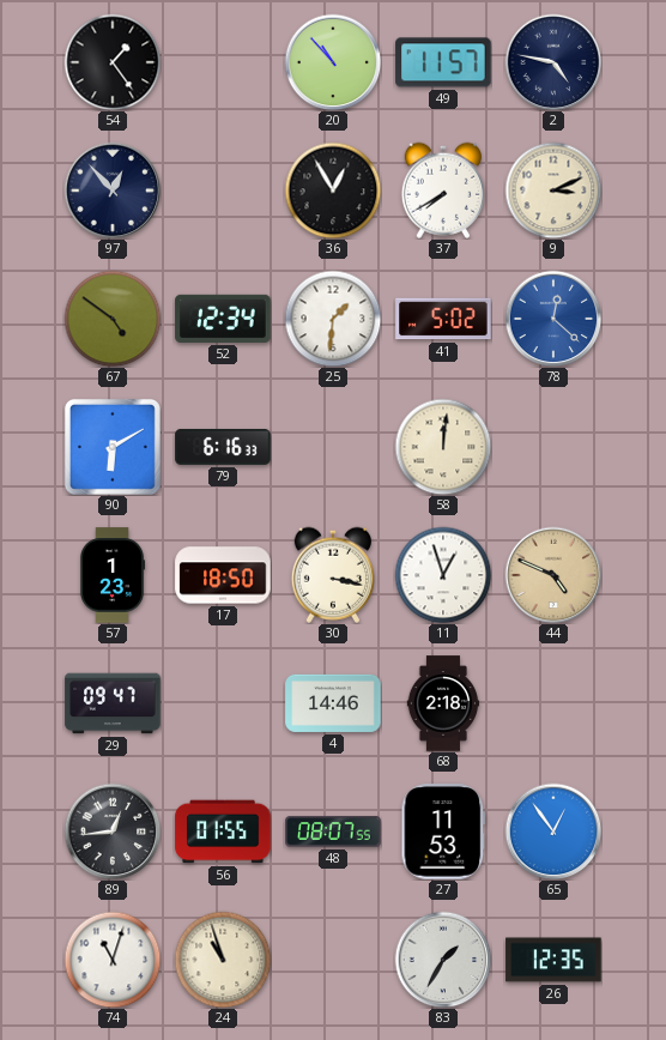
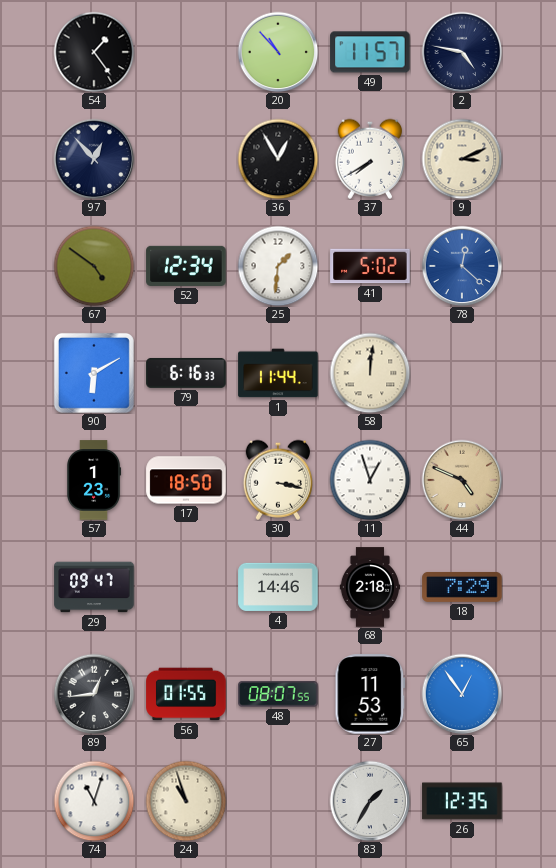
1: none -> 11:44
18: none -> 7:29
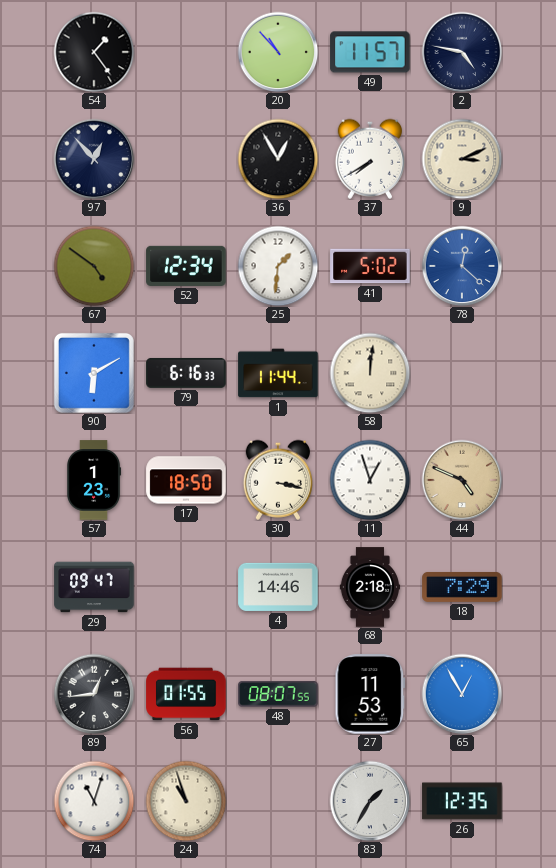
65: 12:54 -> 12:55
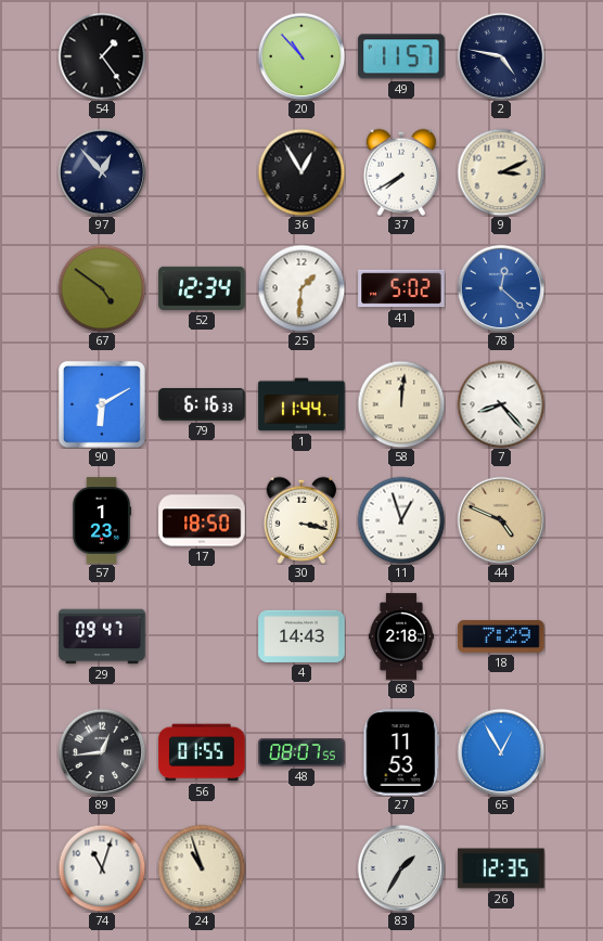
7: none -> 8:23
4: 14:46 -> 14:43
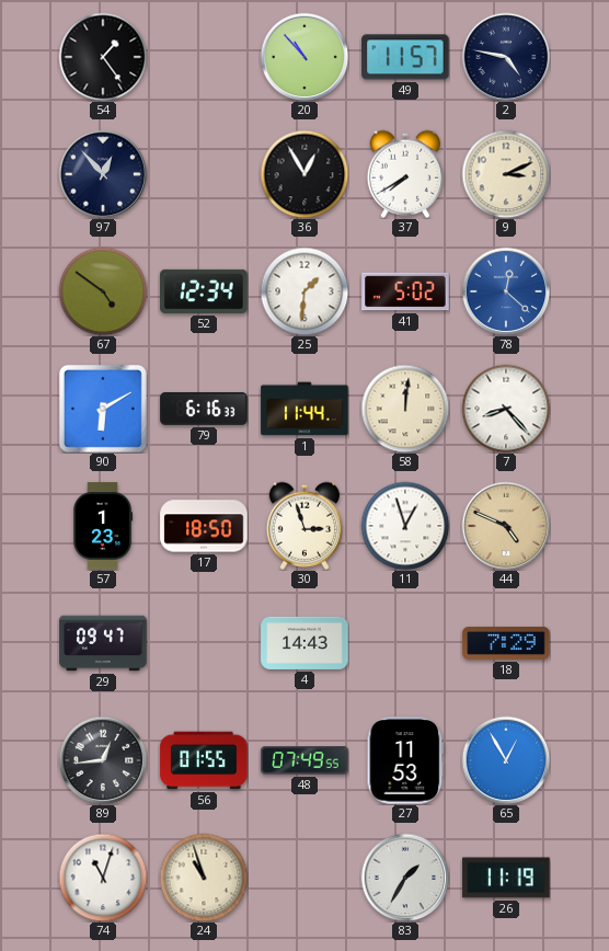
30: 3:17 -> 2:57
68: 2:18 -> none
48: 08:07 -> 07:49
26: 12:35 -> 11:19
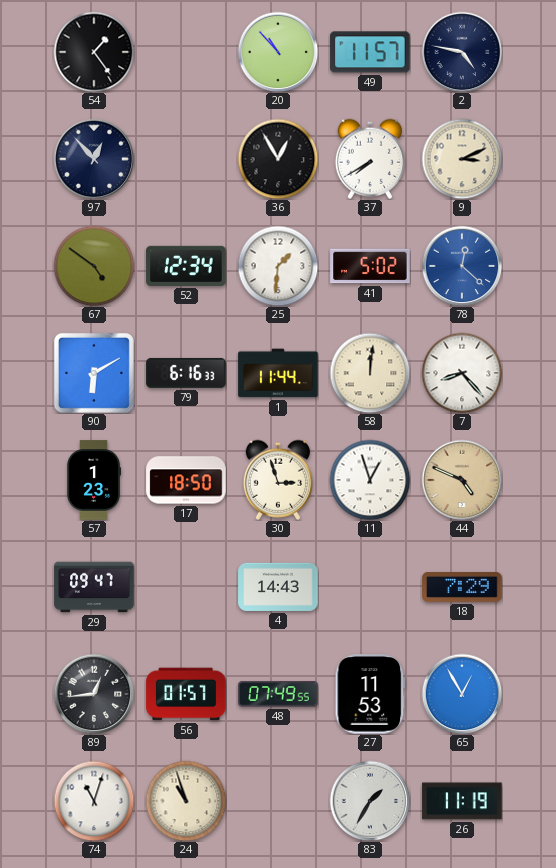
56: 01:55 -> 01:57
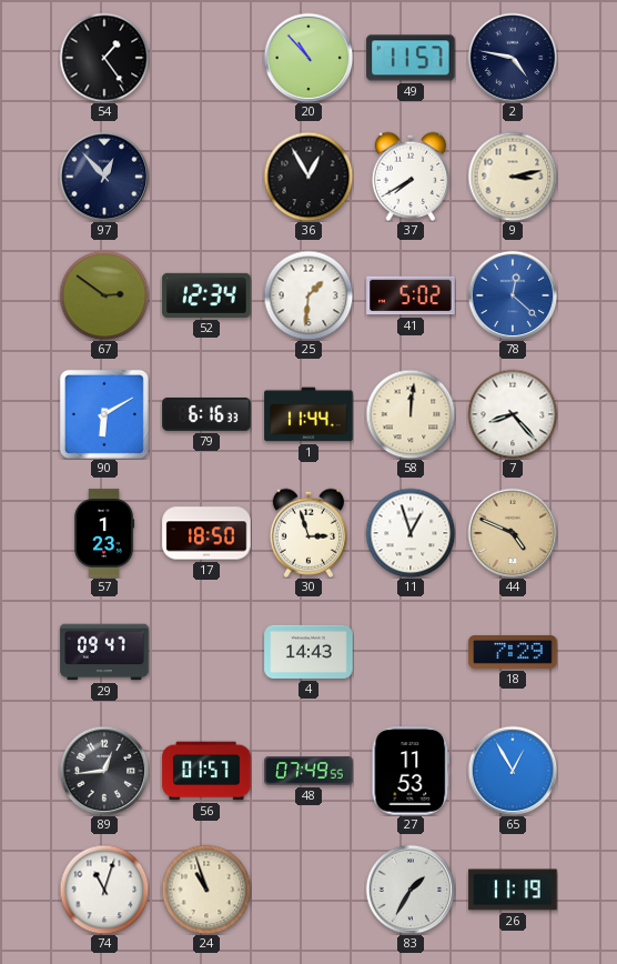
9: 3:11 -> 3:13
67: 4:51 -> 2:51
